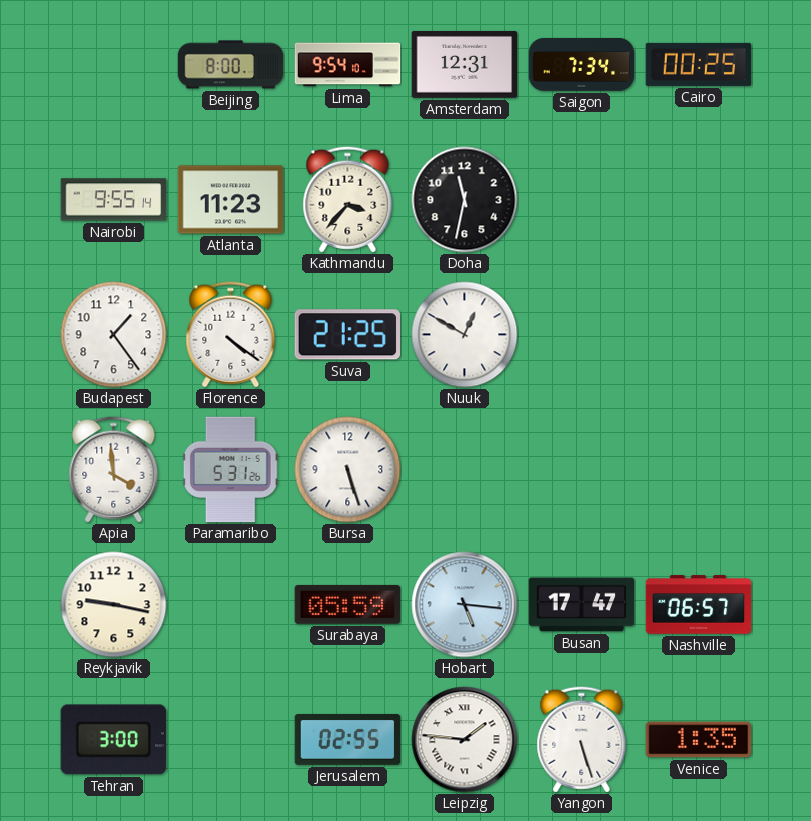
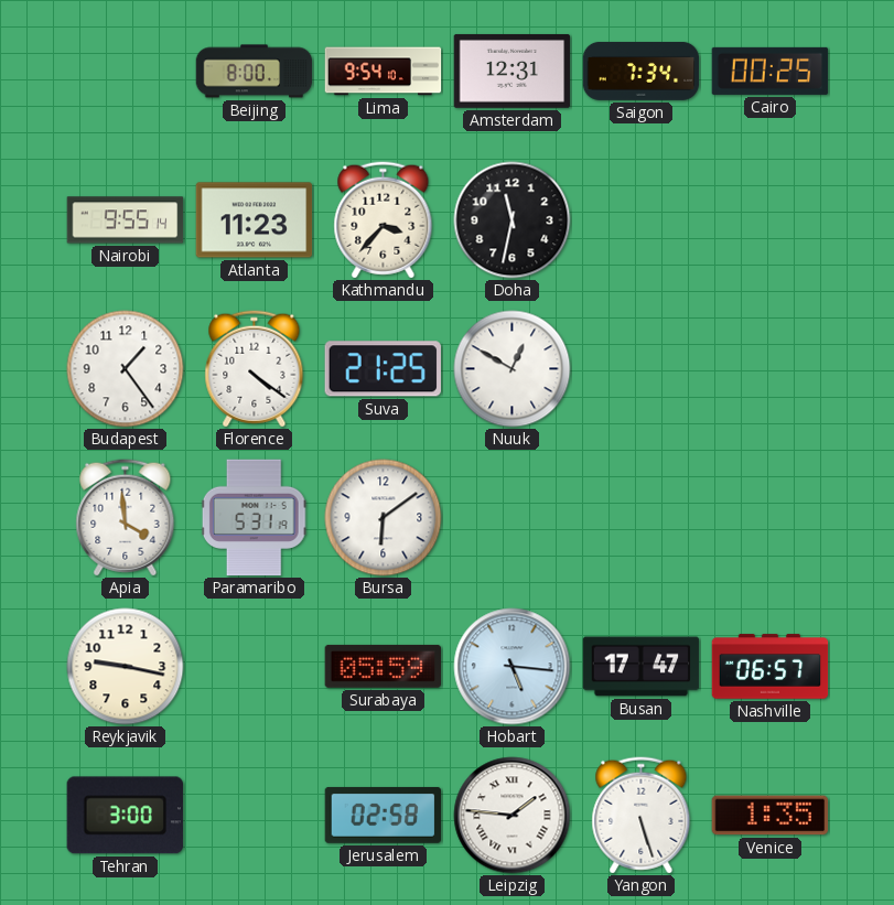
Paramaribo: 5:31:26 -> 5:31:19
Bursa: 5:27 -> 6:09
Jerusalem: 02:55 -> 02:58
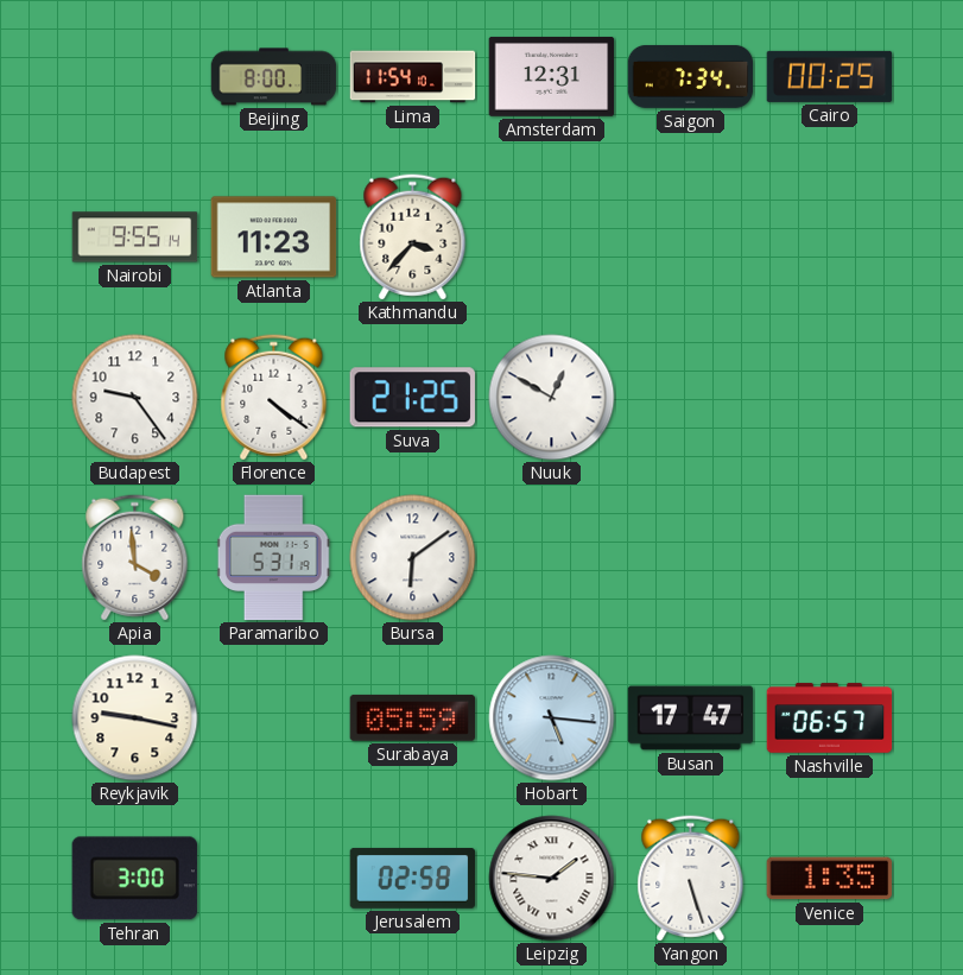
Lima: 9:54 -> 11:54
Doha: 11:32 -> none
Budapest: 1:24 -> 9:24
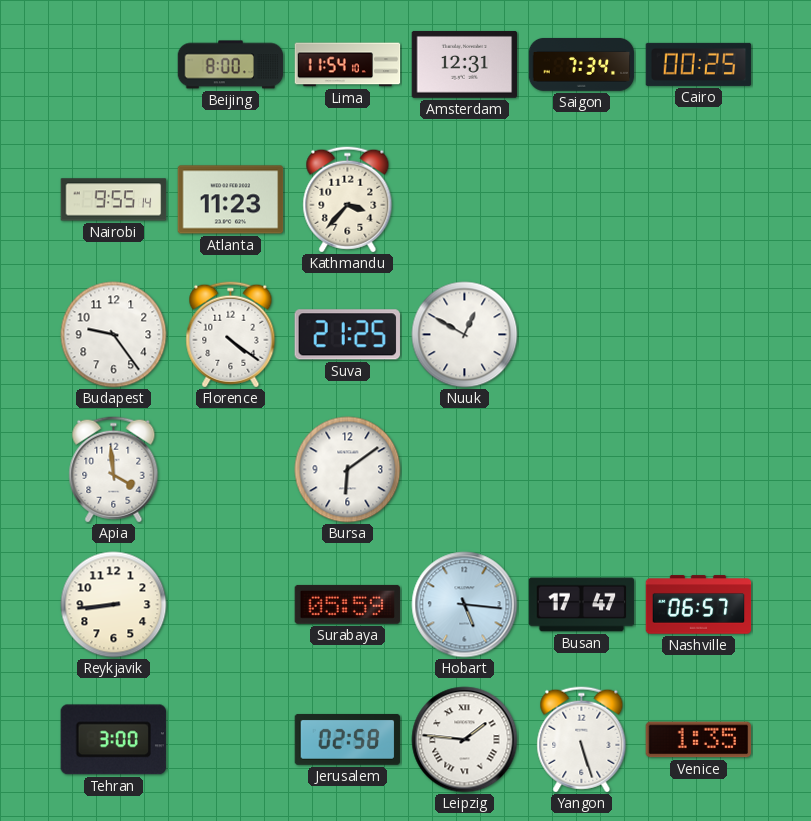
Paramaribo: 5:31 -> none
Reykjavik: 9:17 -> 8:44
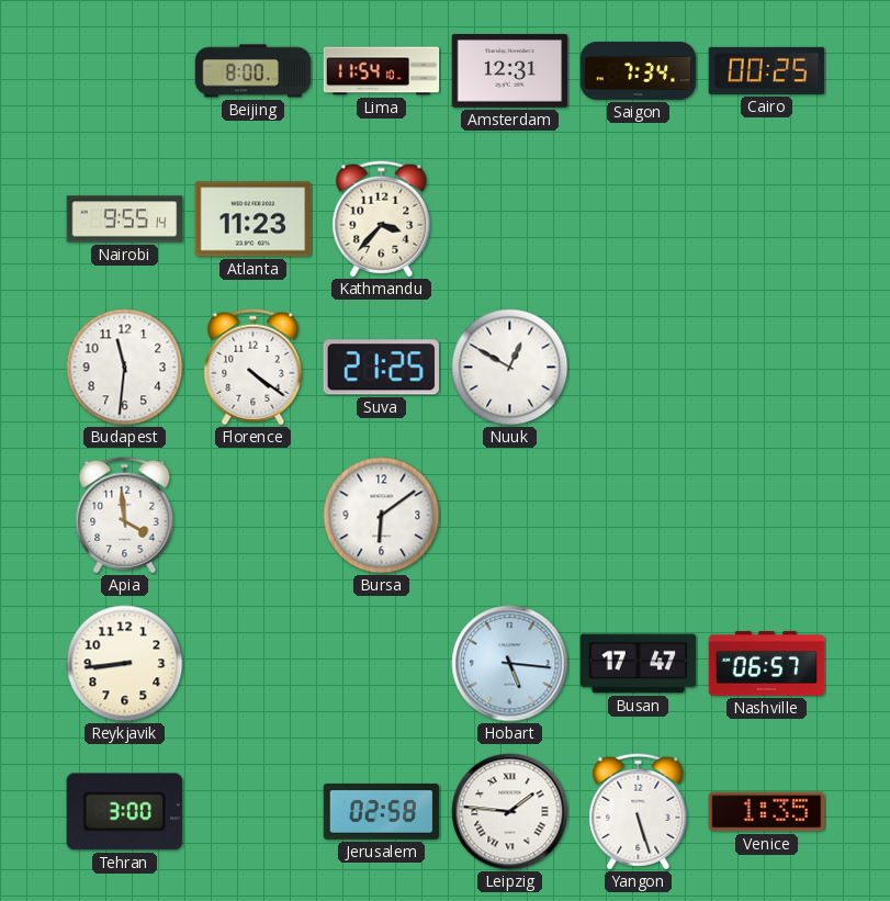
Budapest: 9:24 -> 11:31
Surabaya: 05:59 -> none
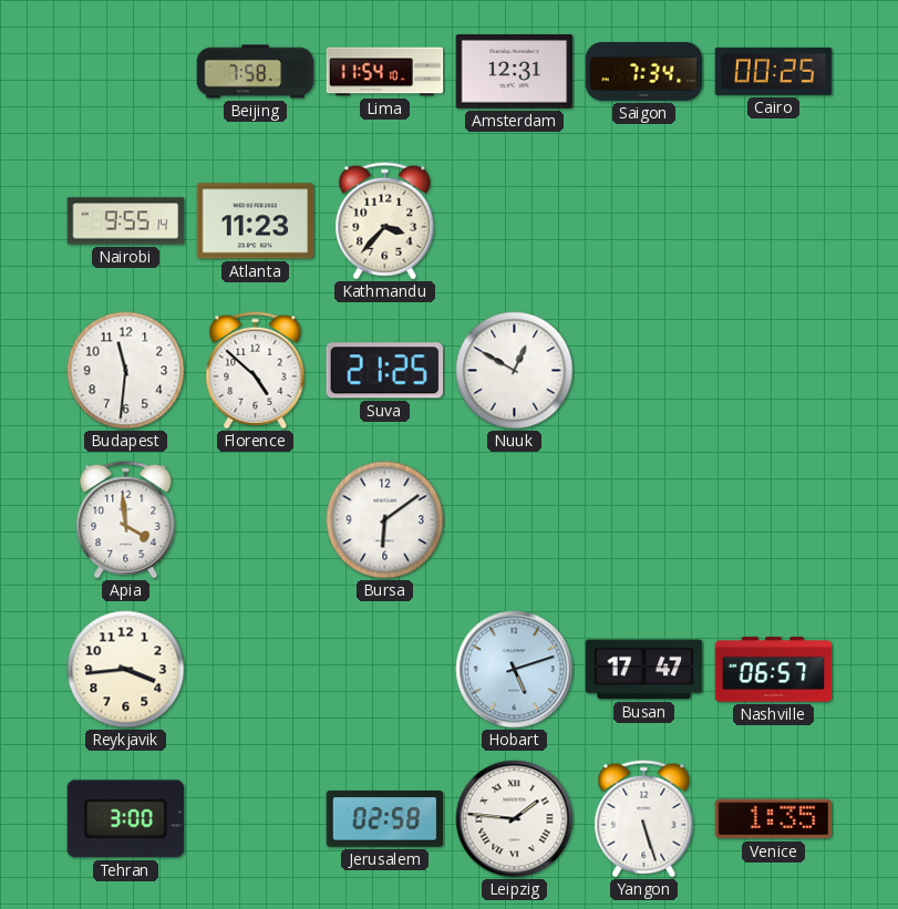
Beijing: 8:00 -> 7:58
Florence: 4:21 -> 4:52
Reykjavik: 8:44 -> 3:44
Hobart: 5:16 -> 5:12
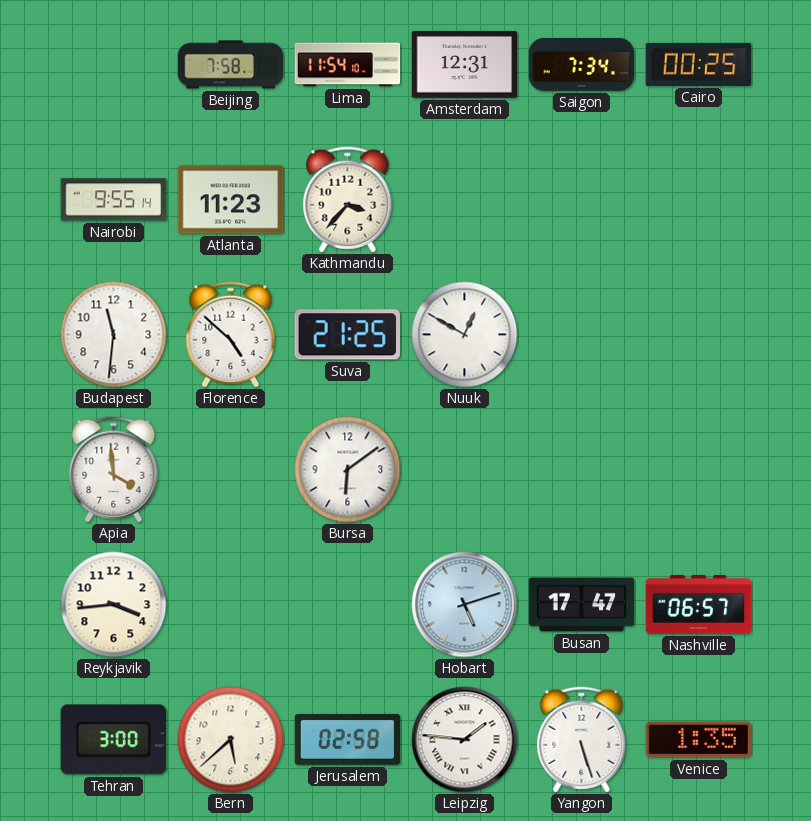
Bern: none -> 5:38
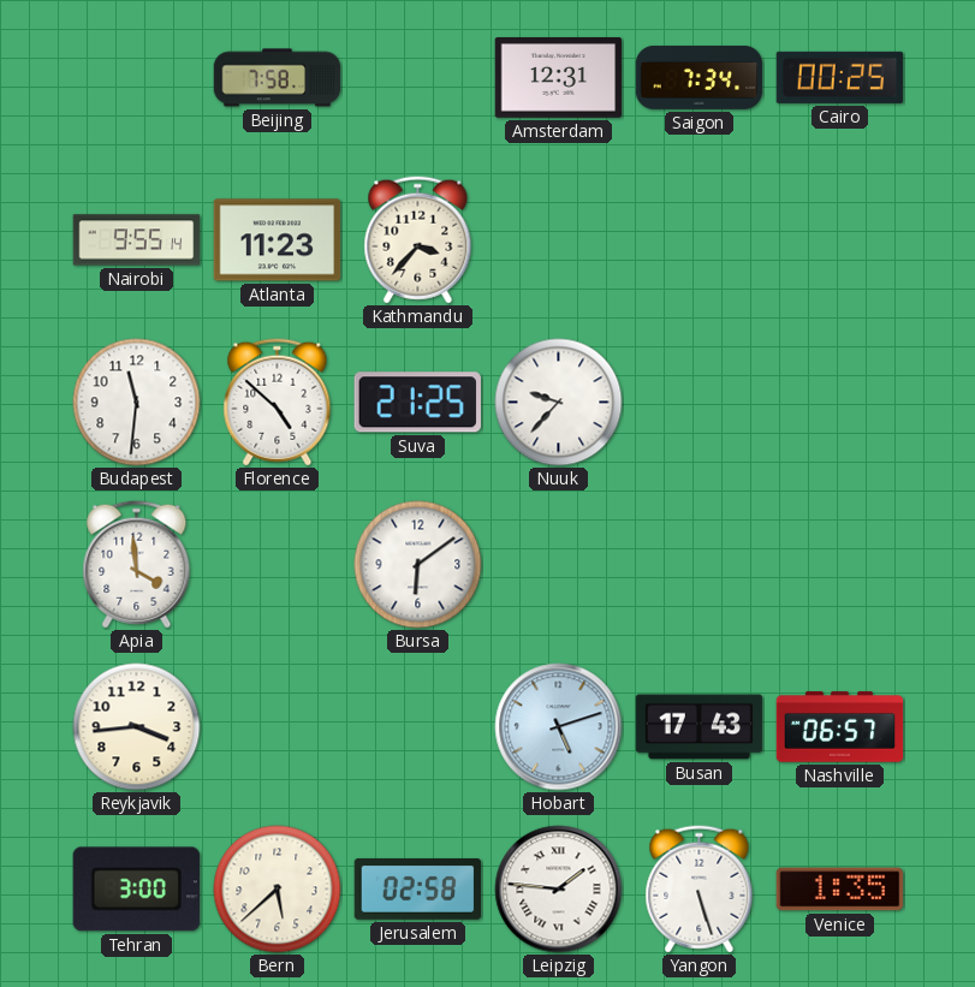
Lima: 11:54 -> none
Nuuk: 12:50 -> 9:37
Busan: 17:47 -> 17:43
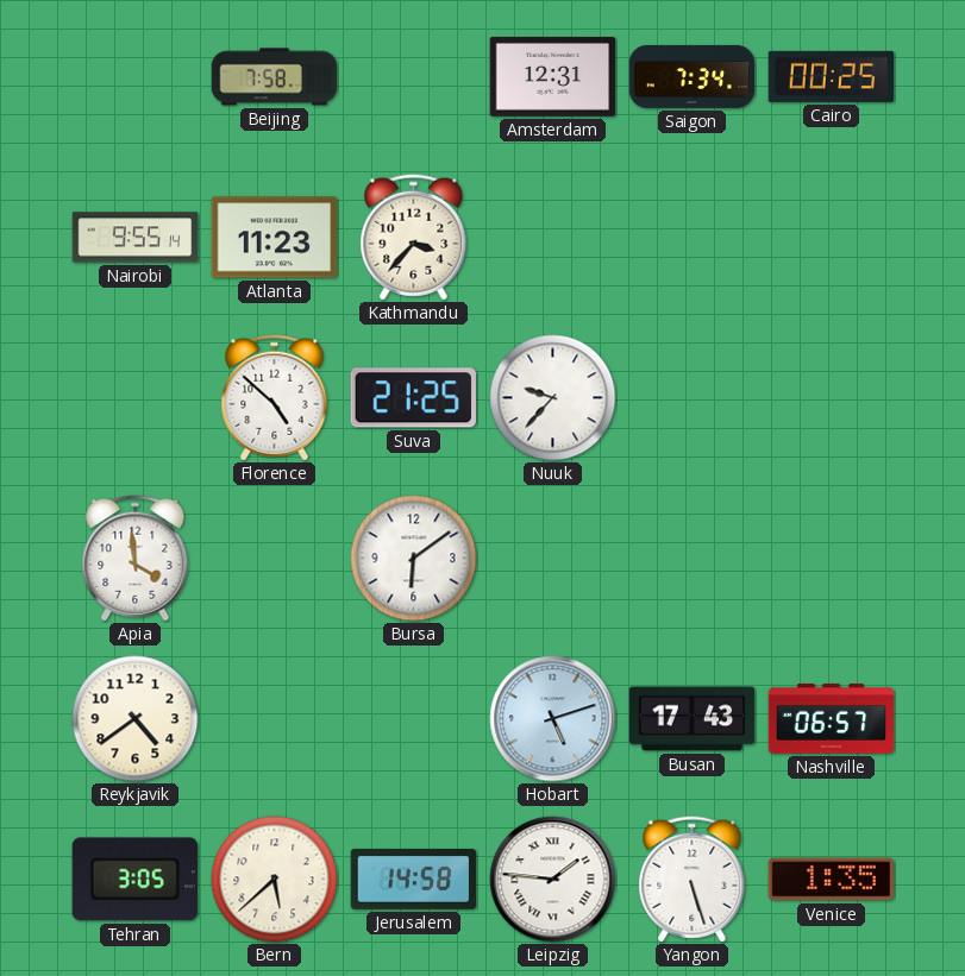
Budapest: 11:31 -> none
Reykjavik: 3:44 -> 4:39
Tehran: 3:00 -> 3:05
Jerusalem: 02:58 -> 14:58
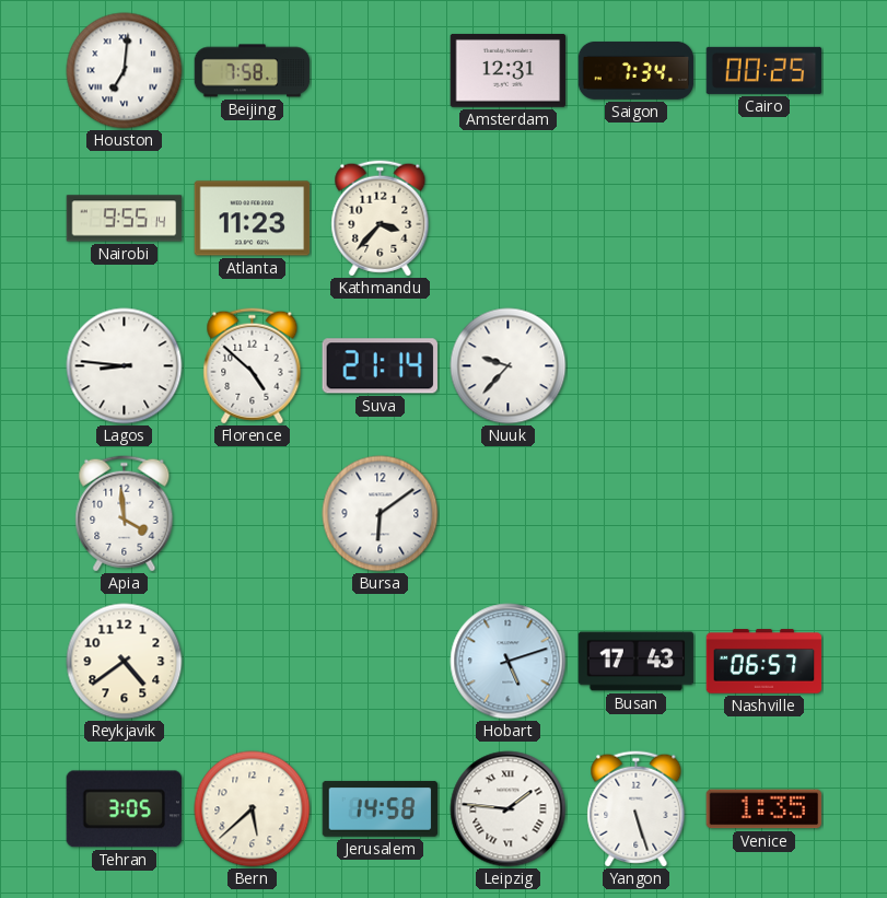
Houston: none -> 7:01
Lagos: none -> 8:46
Suva: 21:25 -> 21:14
